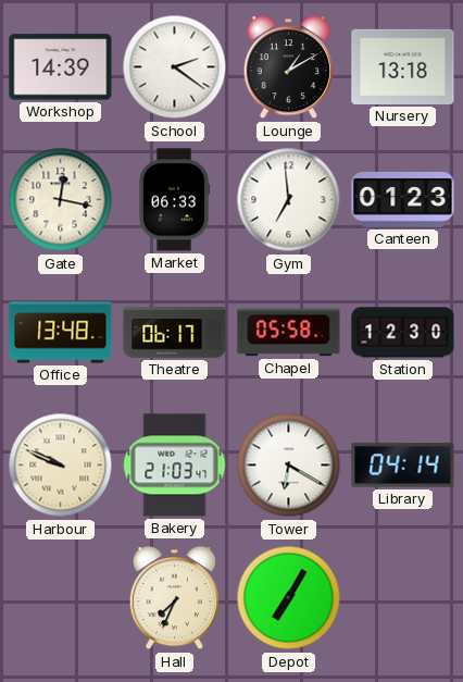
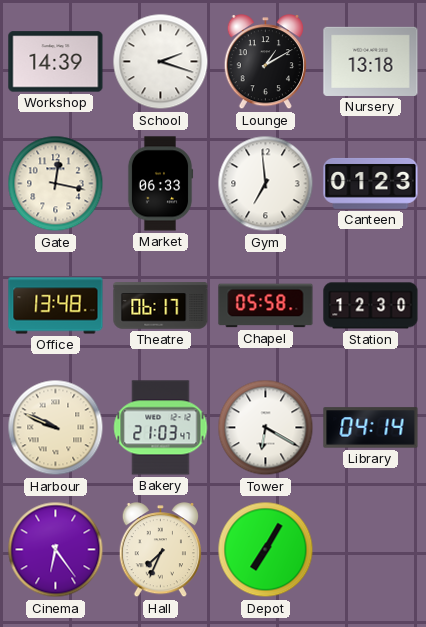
School: 2:21 -> 2:18
Cinema: none -> 6:24
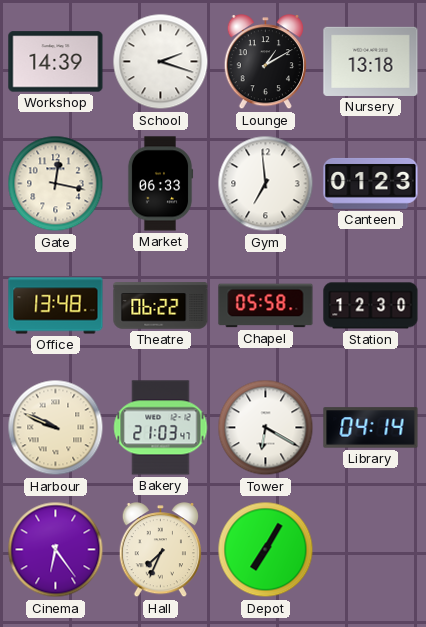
Theatre: 06:17 -> 06:22
